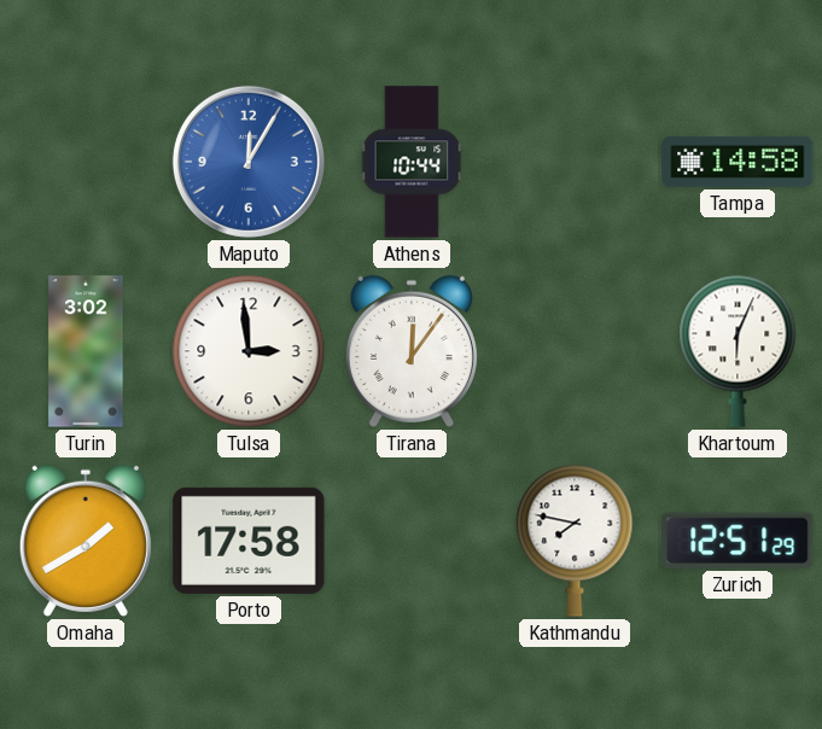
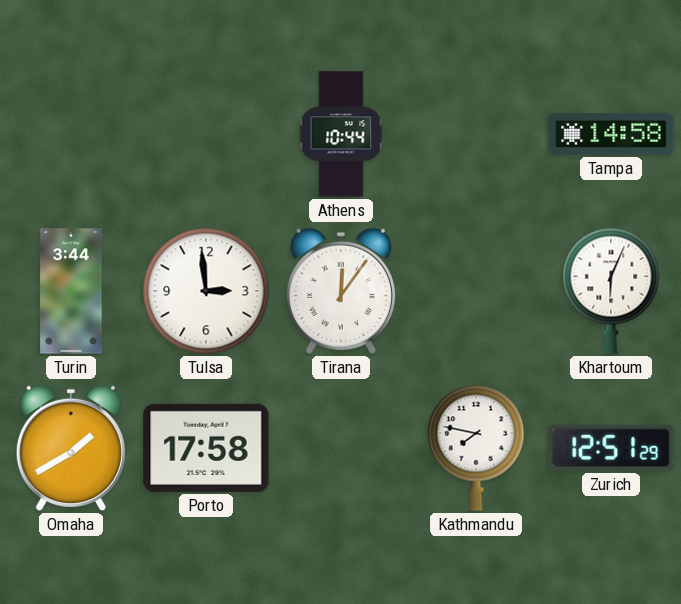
Maputo: 12:05 -> none
Turin: 3:02 -> 3:44
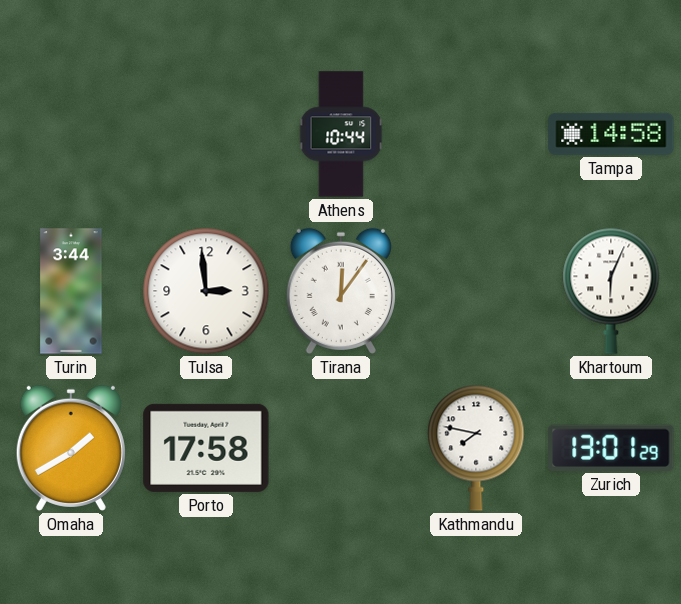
Zurich: 12:51 -> 13:01
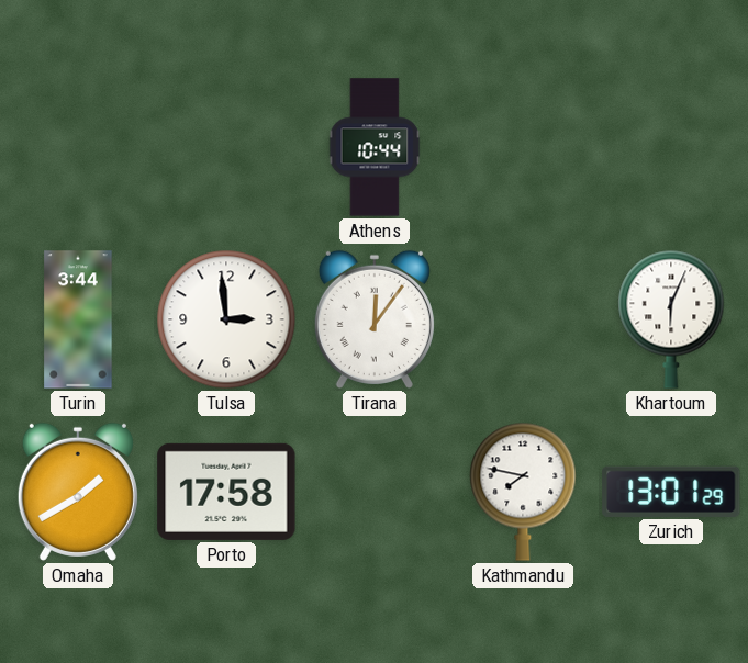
Tampa: 14:58 -> none
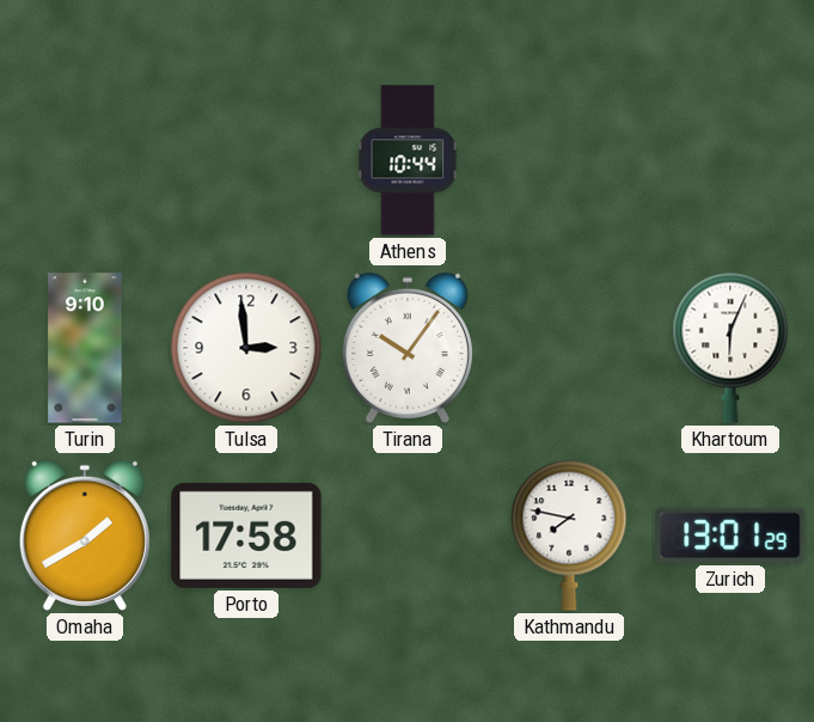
Turin: 3:44 -> 9:10
Tirana: 12:06 -> 10:06
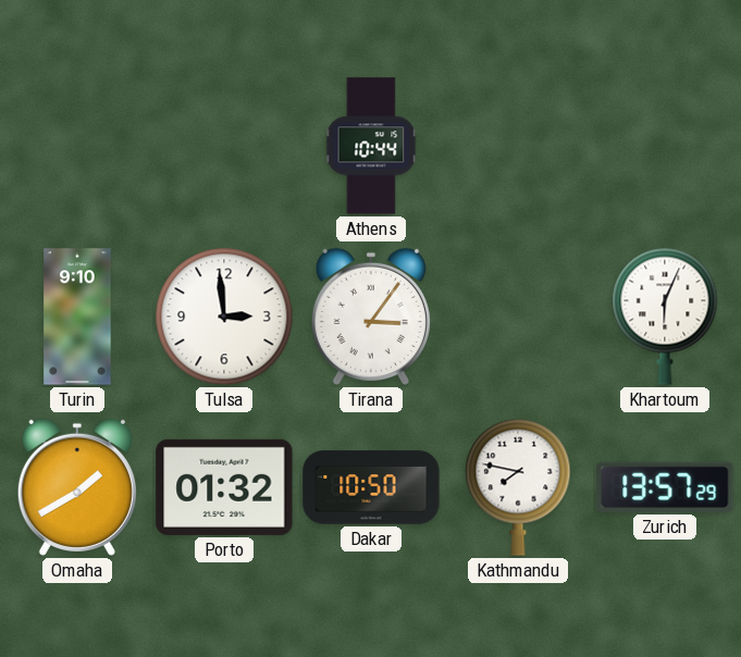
Tirana: 10:06 -> 3:06
Porto: 17:58 -> 01:32
Dakar: none -> 10:50
Zurich: 13:01 -> 13:57
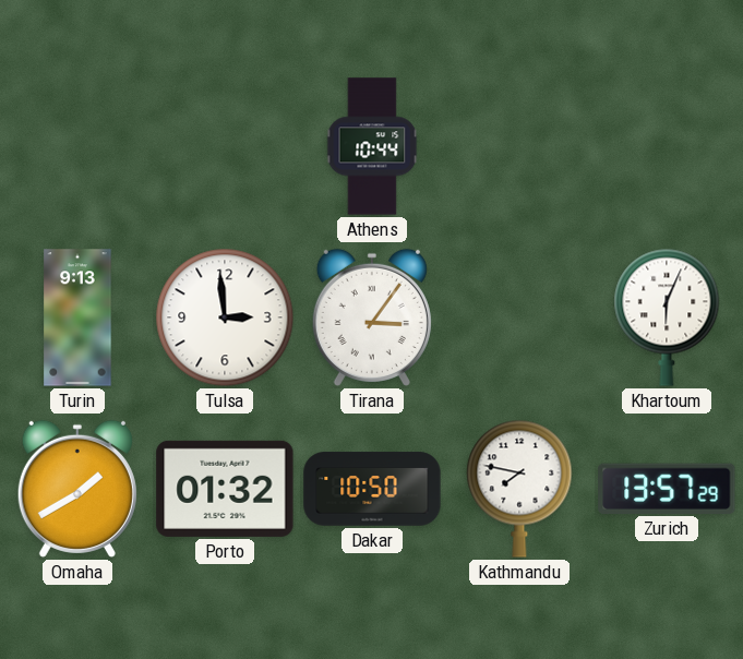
Turin: 9:10 -> 9:13
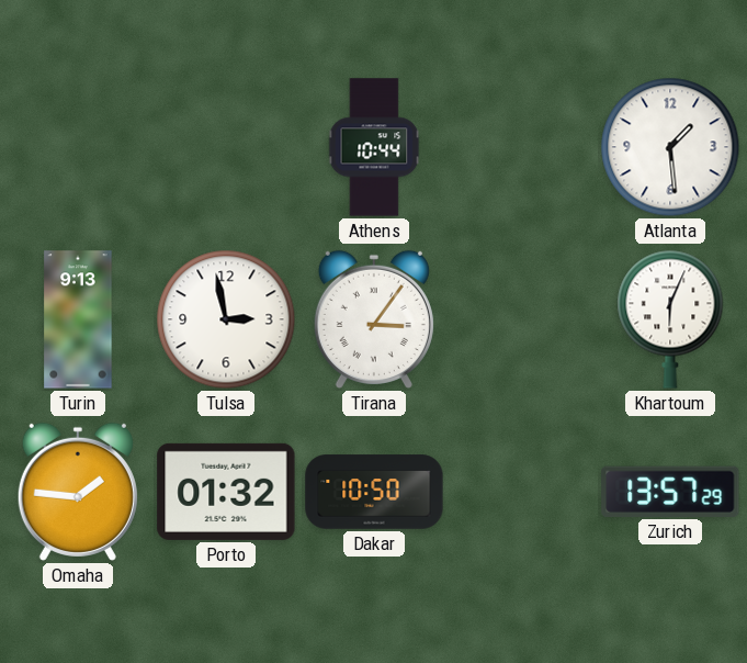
Atlanta: none -> 1:29
Tulsa: 2:59 -> 2:58
Omaha: 1:40 -> 1:46
Kathmandu: 7:47 -> none
